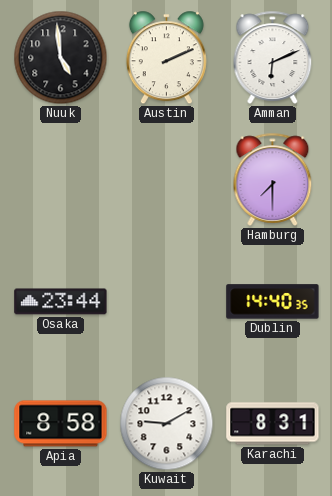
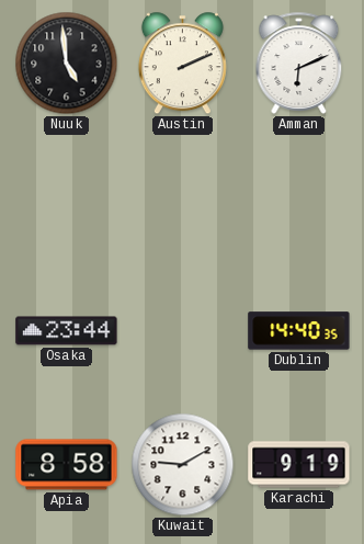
Hamburg: 7:30 -> none
Karachi: 8:31 -> 9:19
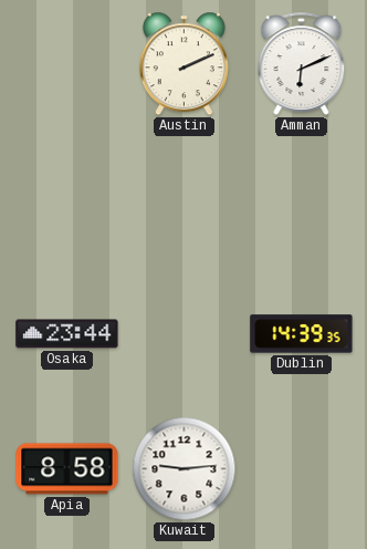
Nuuk: 4:59 -> none
Dublin: 14:40 -> 14:39
Kuwait: 9:10 -> 9:14
Karachi: 9:19 -> none
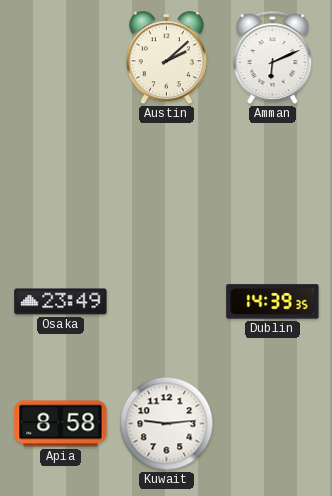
Austin: 2:11 -> 2:08
Osaka: 23:44 -> 23:49
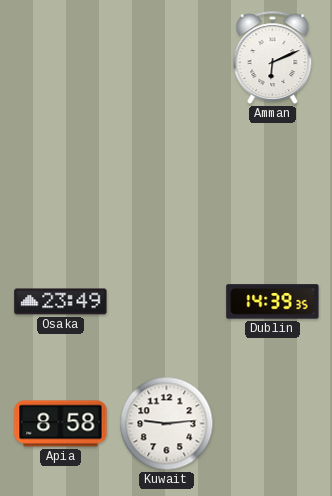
Austin: 2:08 -> none
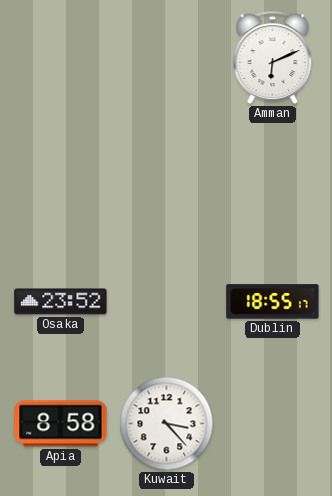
Osaka: 23:49 -> 23:52
Dublin: 14:39 -> 18:55
Kuwait: 9:14 -> 3:23
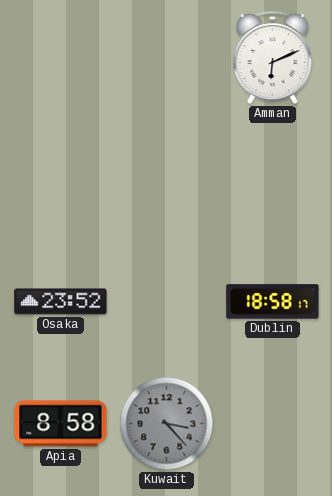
Dublin: 18:55 -> 18:58
Kuwait dial: white -> grey
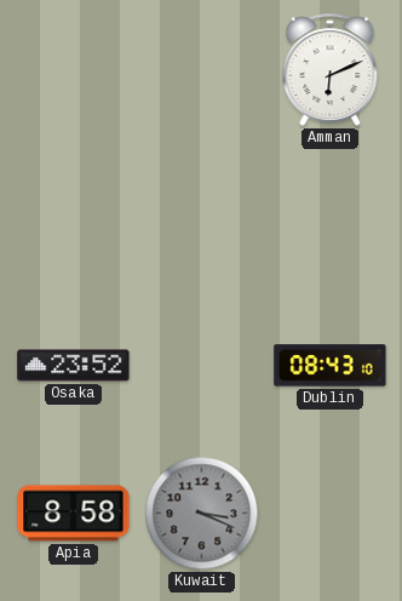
Dublin: 18:58 -> 08:43
Kuwait: 3:23 -> 3:19
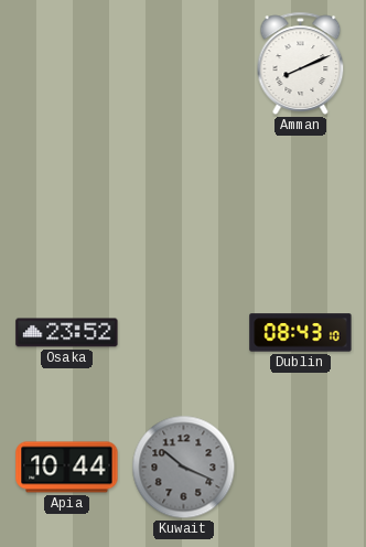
Amman: 6:11 -> 8:11
Apia: 8:58 -> 10:44
Kuwait: 3:19 -> 10:19
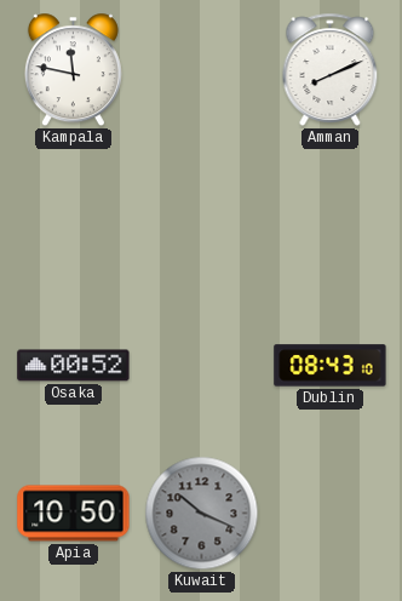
Kampala: none -> 11:47
Osaka: 23:52 -> 00:52
Apia: 10:44 -> 10:50
